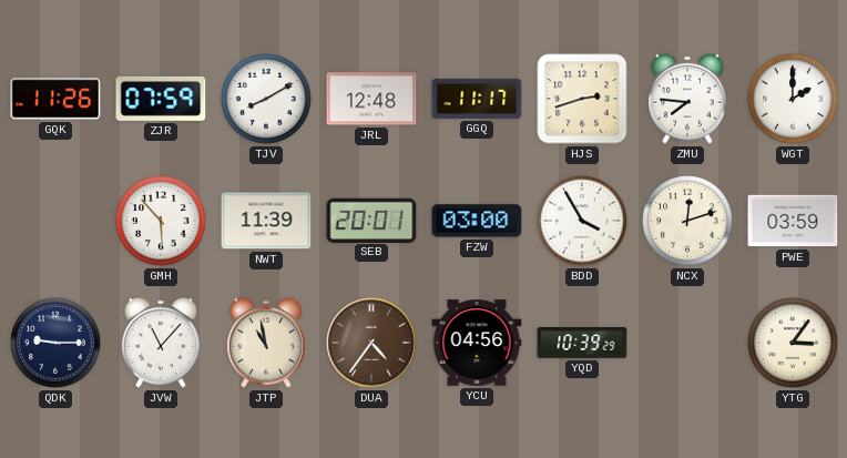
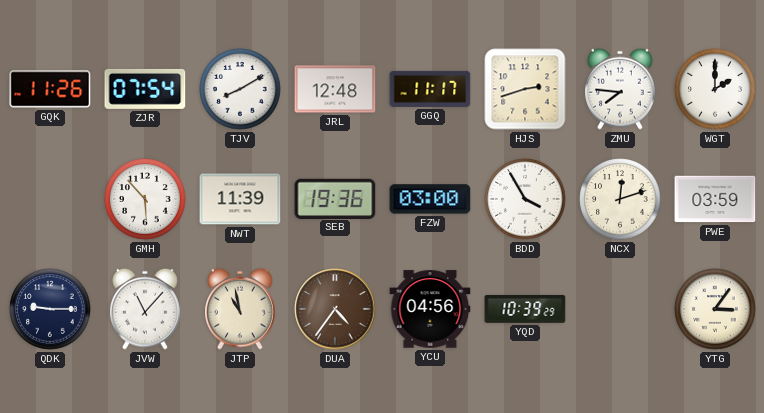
ZJR: 07:59 -> 07:54
SEB: 20:01 -> 19:36
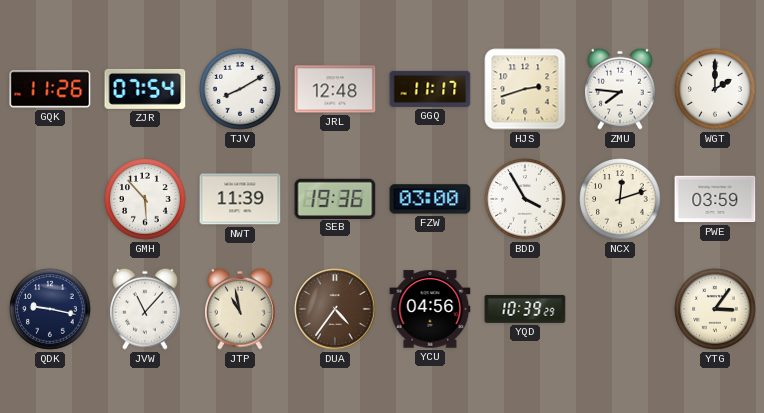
QDK: 9:15 -> 9:17
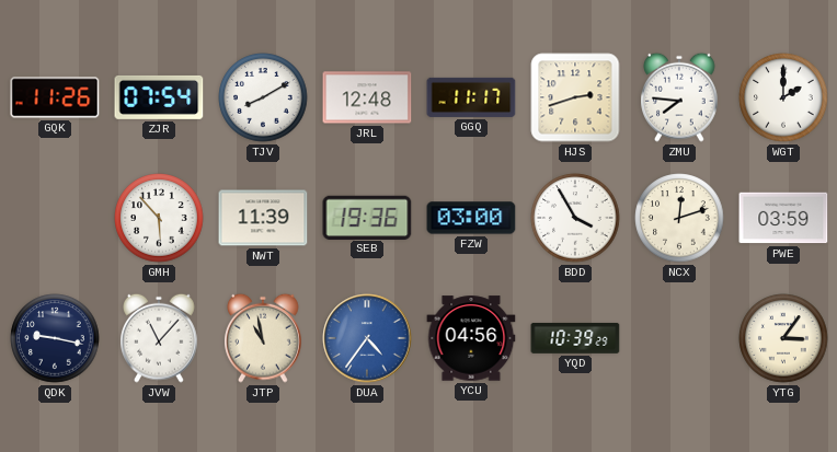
DUA dial: brown -> blue
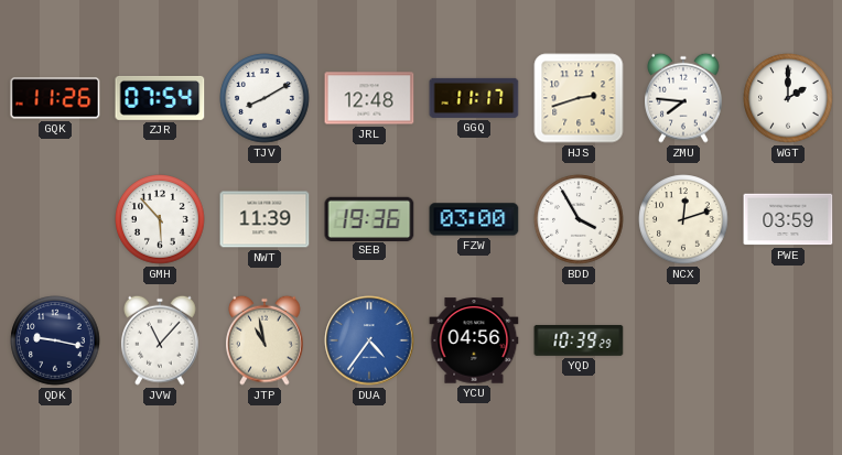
YTG: 3:06 -> none
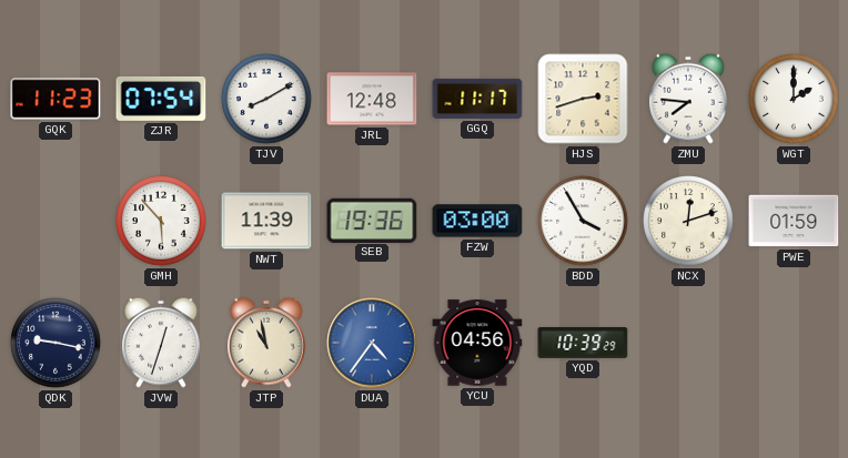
GQK: 11:26 -> 11:23
PWE: 03:59 -> 01:59
JVW: 11:07 -> 12:33
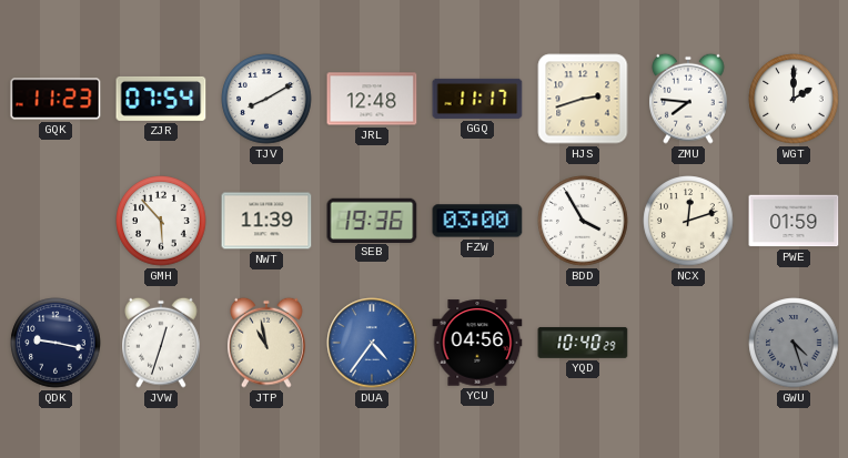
YQD: 10:39 -> 10:40
GWU: none -> 4:27
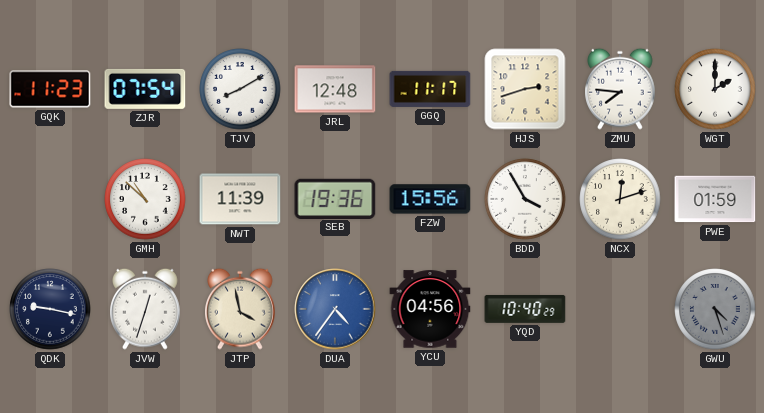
GMH: 5:53 -> 10:52
FZW: 03:00 -> 15:56
JTP: 10:58 -> 3:58
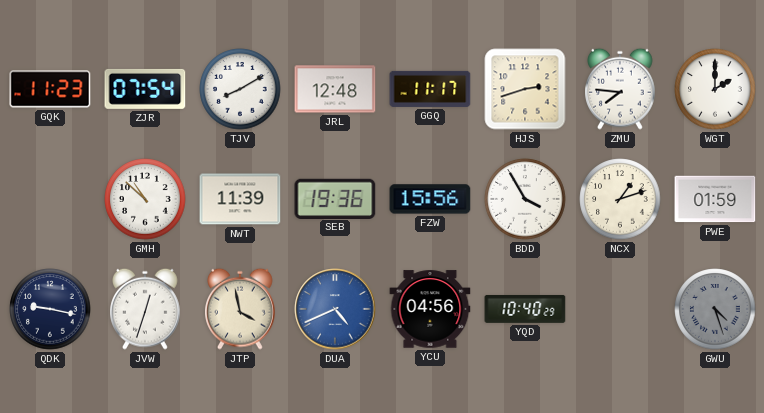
NCX: 12:12 -> 1:12
DUA: 4:36 -> 4:41
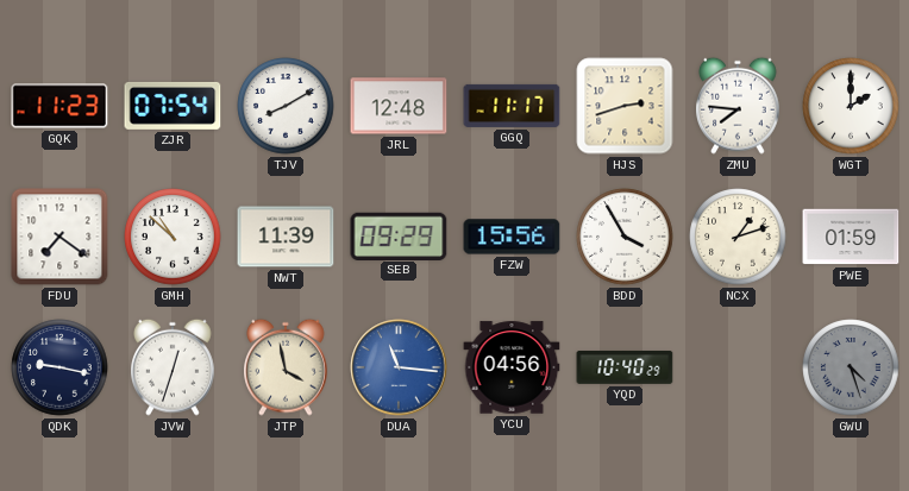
FDU: none -> 7:21
SEB: 19:36 -> 09:29
DUA: 4:41 -> 11:16
